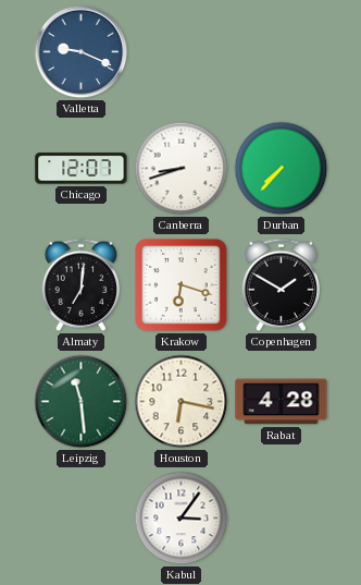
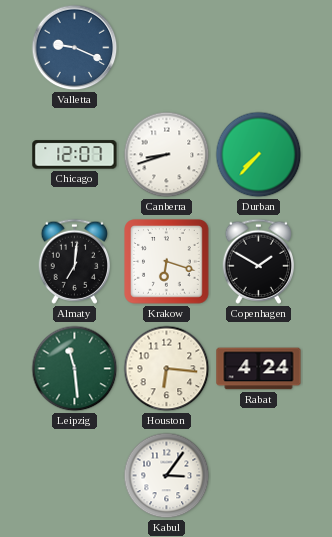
Houston: 6:17 -> 6:16
Rabat: 4:28 -> 4:24
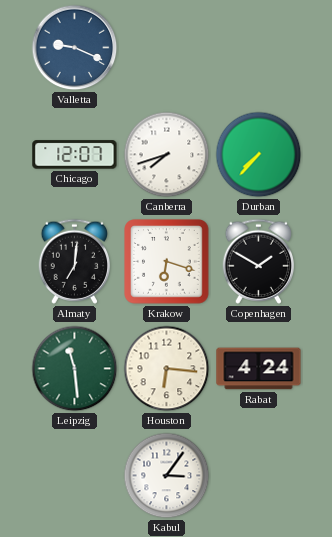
Canberra: 8:42 -> 7:42
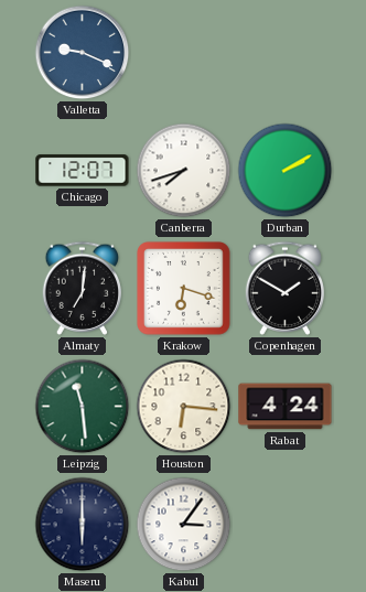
Durban: 7:37 -> 2:10
Maseru: none -> 6:00
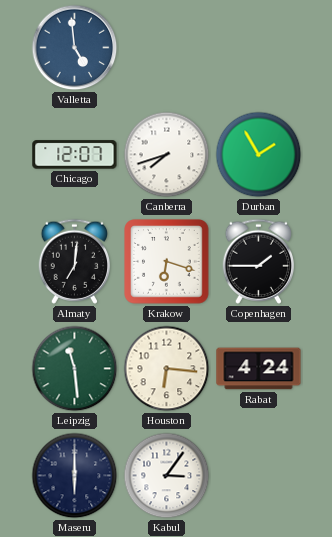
Valletta: 9:19 -> 4:59
Durban: 2:10 -> 1:55
Copenhagen: 1:50 -> 1:45
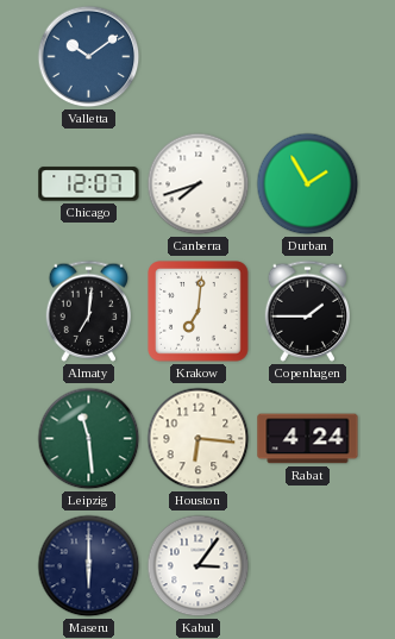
Valletta: 4:59 -> 10:09
Krakow: 6:18 -> 7:01
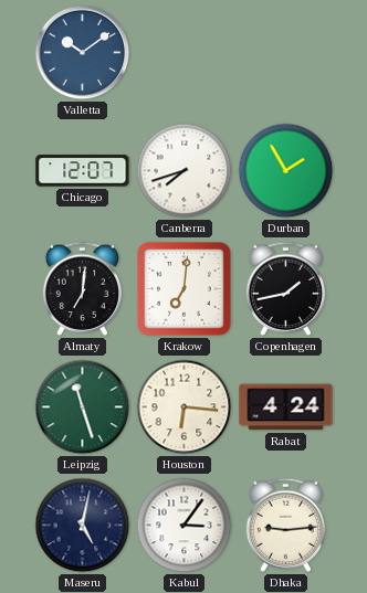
Copenhagen: 1:45 -> 1:43
Leipzig: 11:29 -> 11:27
Maseru: 6:00 -> 5:02
Dhaka: none -> 9:14
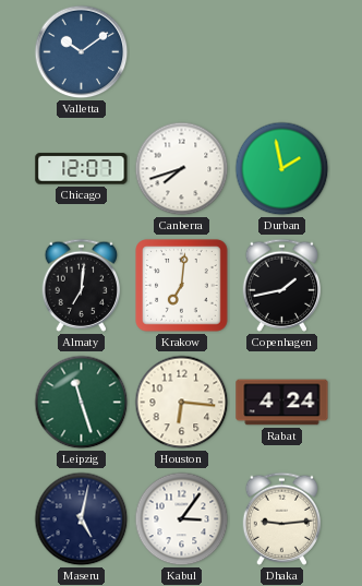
Durban: 1:55 -> 1:58
